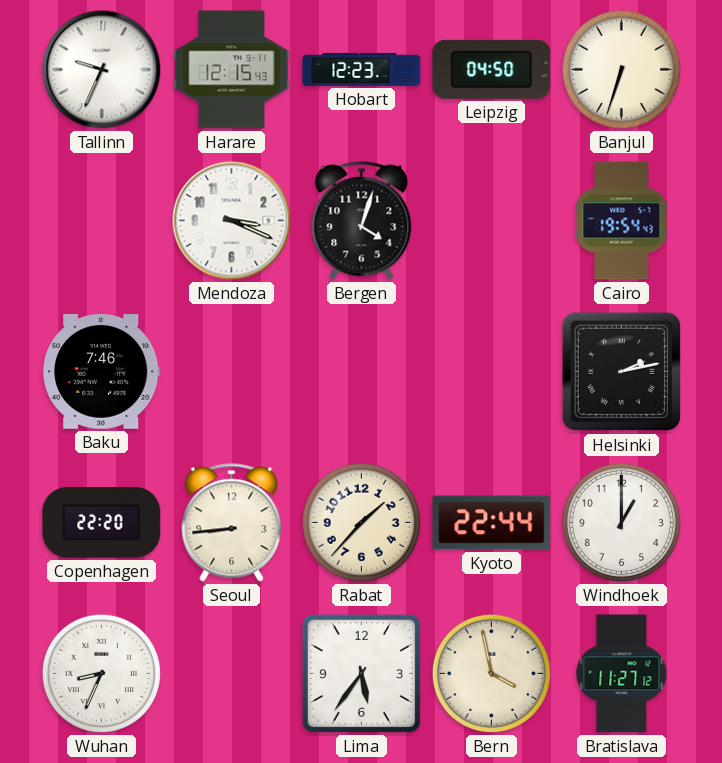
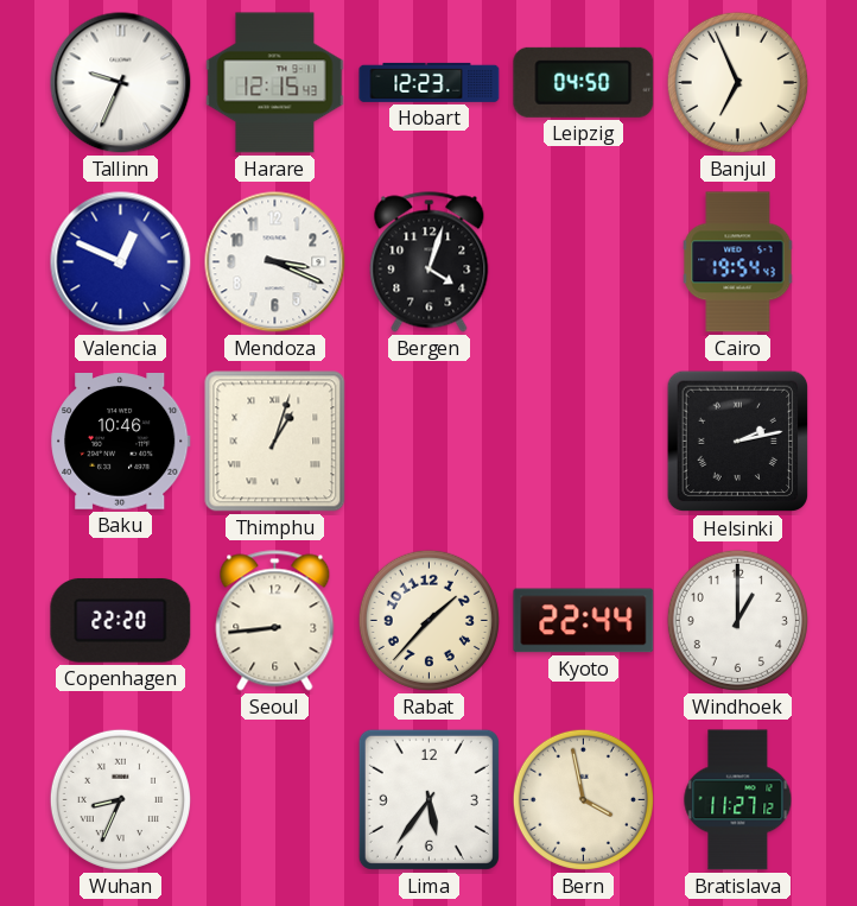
Banjul: 6:33 -> 6:56
Valencia: none -> 12:49
Baku: 7:46 -> 10:46
Thimphu: none -> 1:03
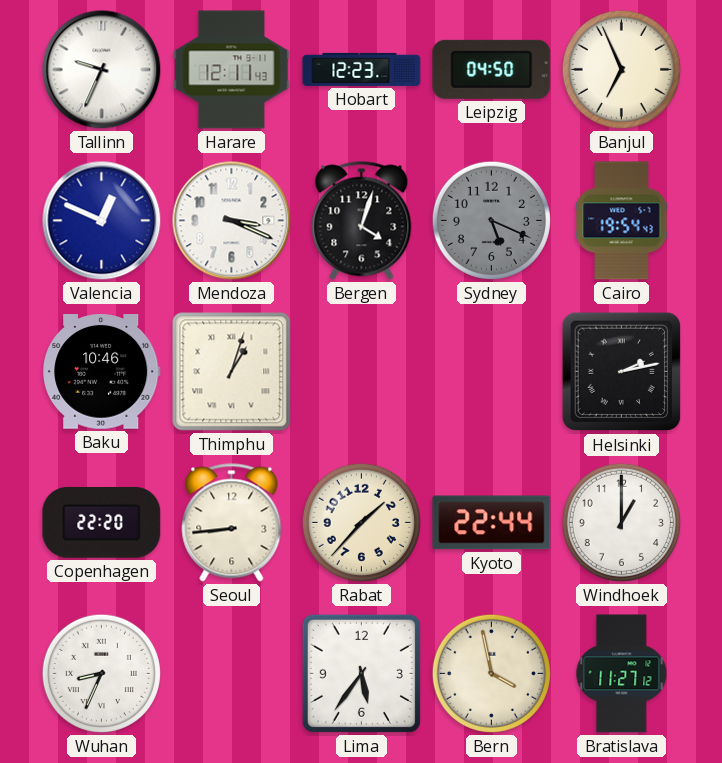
Harare: 12:15 -> 12:11
Sydney: none -> 5:19
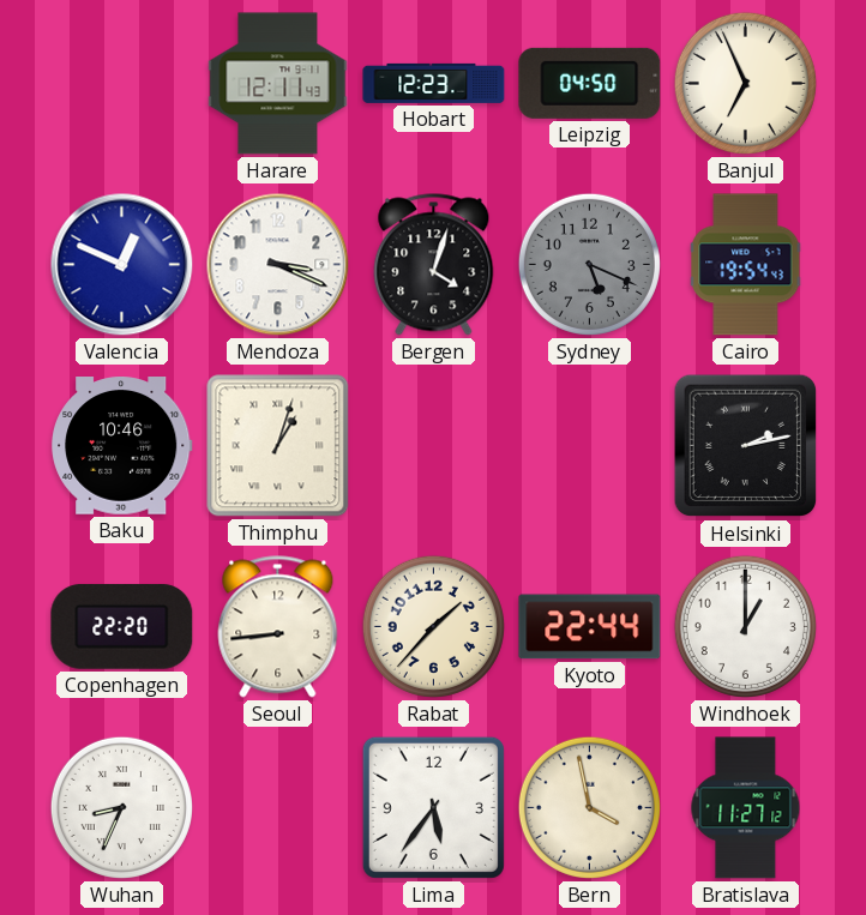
Tallinn: 9:34 -> none
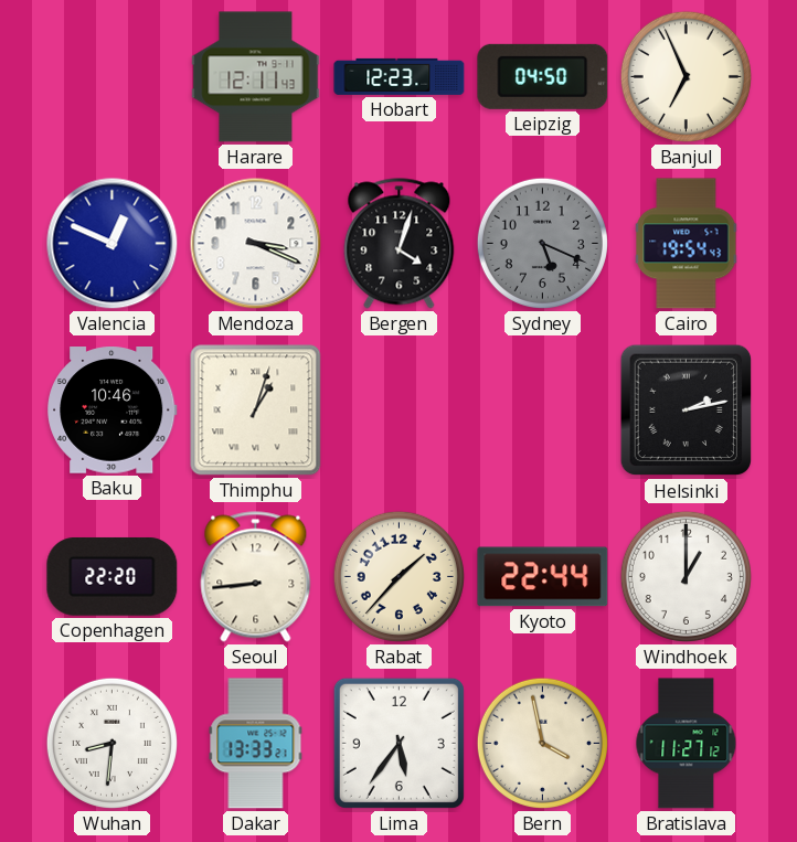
Wuhan: 8:34 -> 8:31
Dakar: none -> 13:33
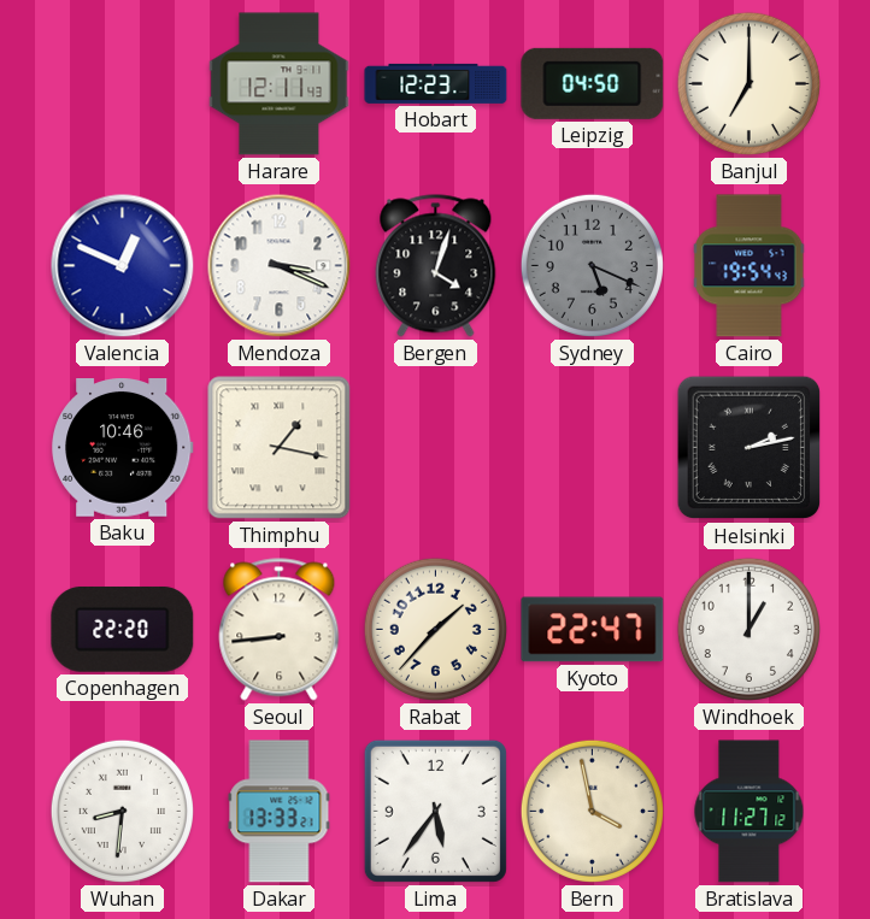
Banjul: 6:56 -> 7:00
Thimphu: 1:03 -> 1:17
Kyoto: 22:44 -> 22:47
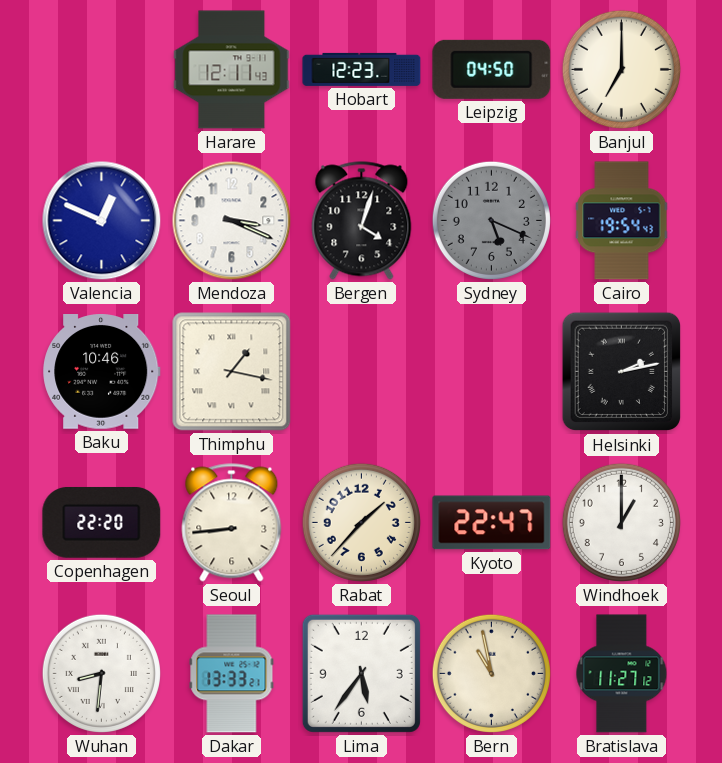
Bern: 3:58 -> 10:58
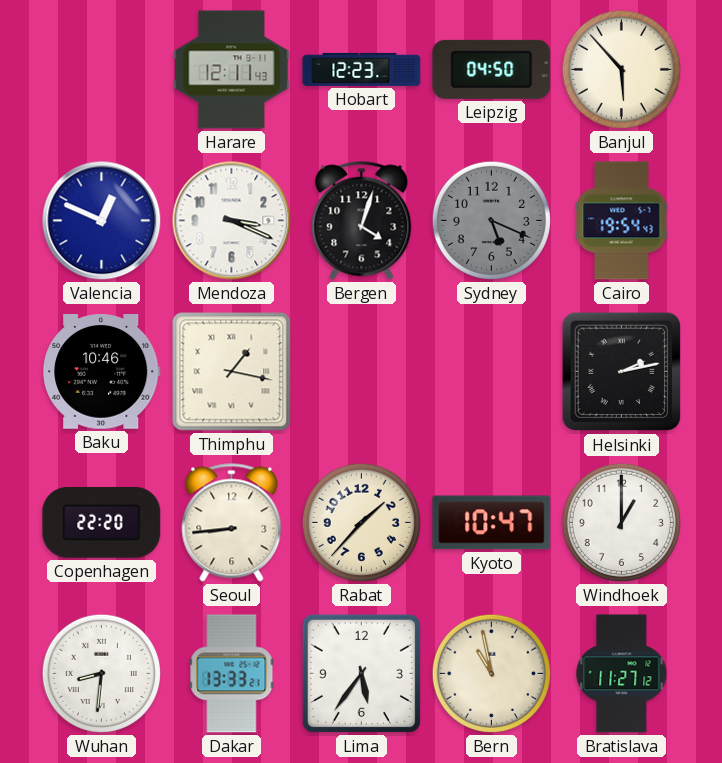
Banjul: 7:00 -> 5:53
Kyoto: 22:47 -> 10:47
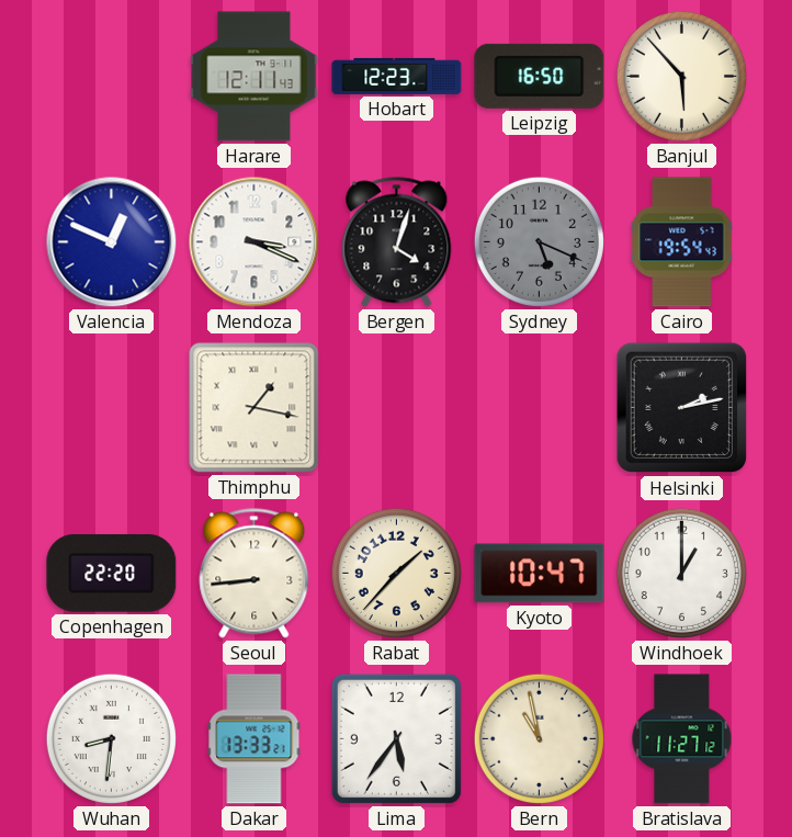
Leipzig: 04:50 -> 16:50
Baku: 10:46 -> none
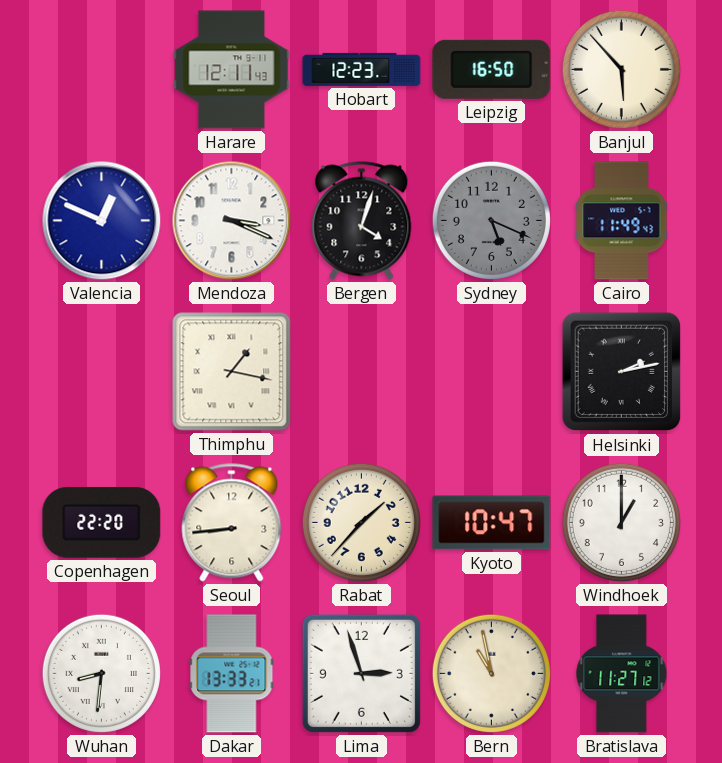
Cairo: 19:54 -> 11:49
Lima: 5:36 -> 2:57
